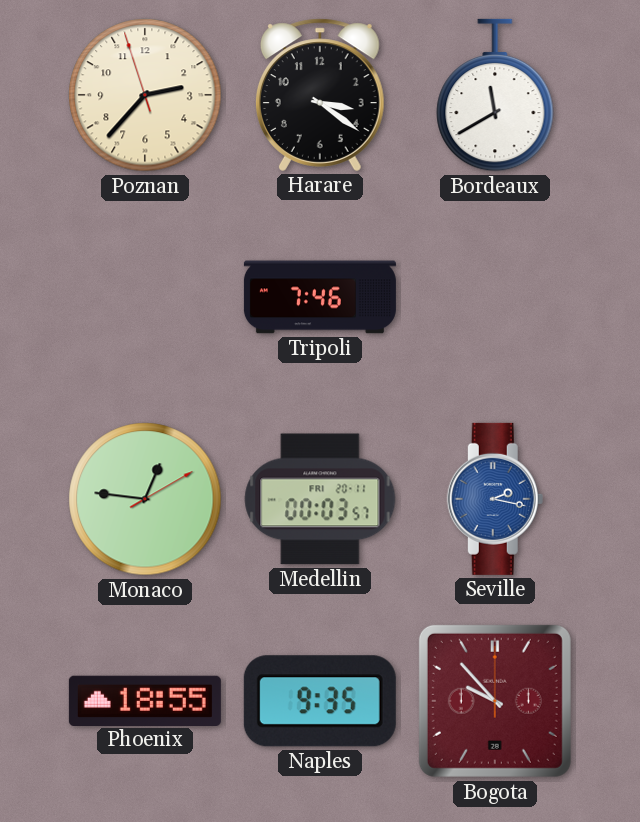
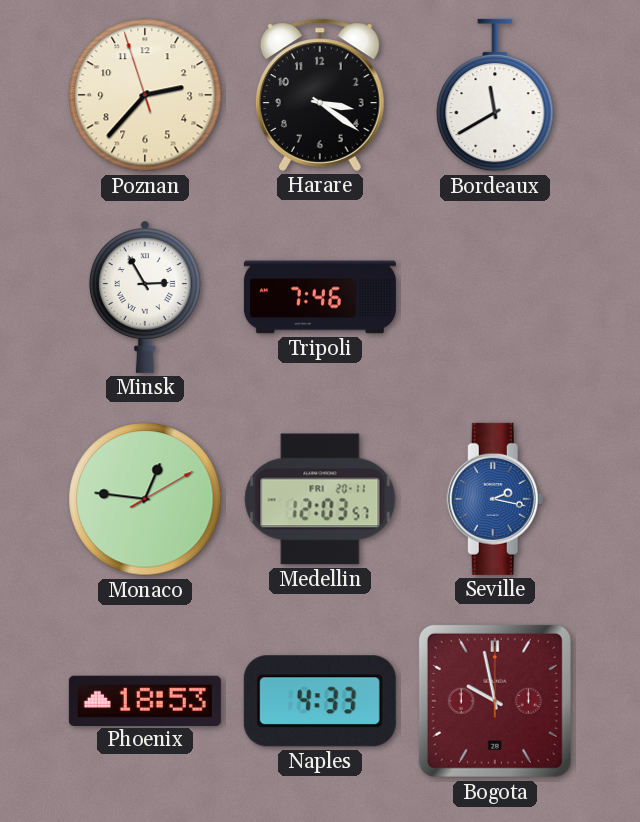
Minsk: none -> 2:55
Medellin: 00:03 -> 12:03
Phoenix: 18:55 -> 18:53
Naples: 9:35 -> 4:33
Bogota: 9:53 -> 9:58
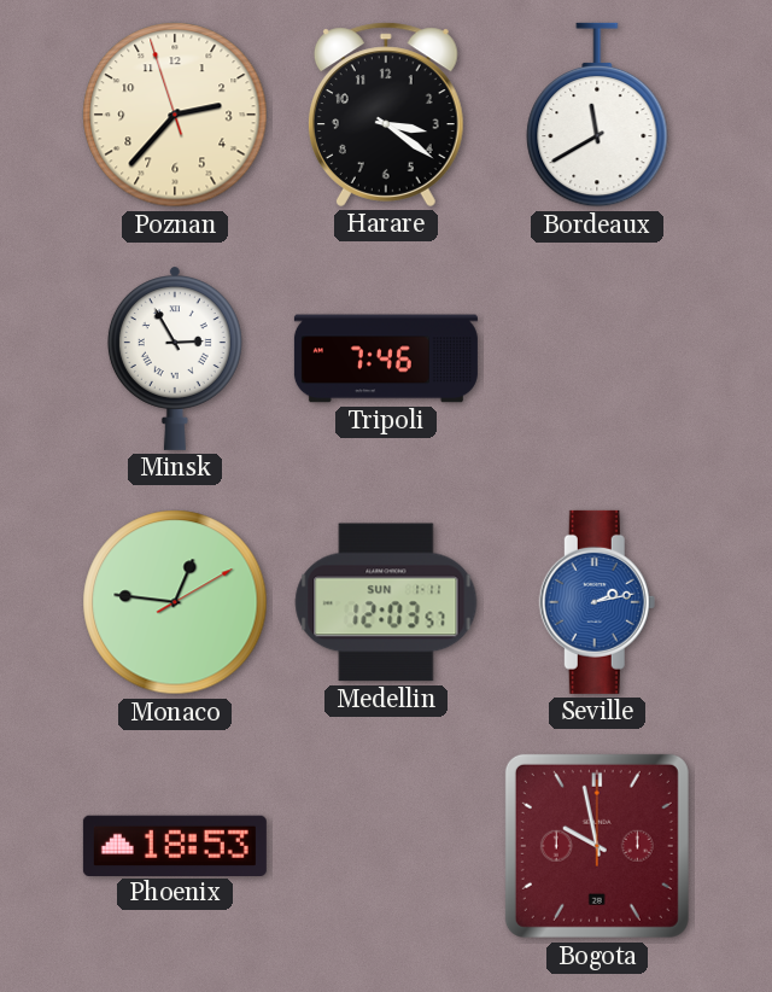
Medellin date: FRI 20-11 -> SUN 1-11
Seville: 2:17 -> 2:13
Naples: 4:33 -> none
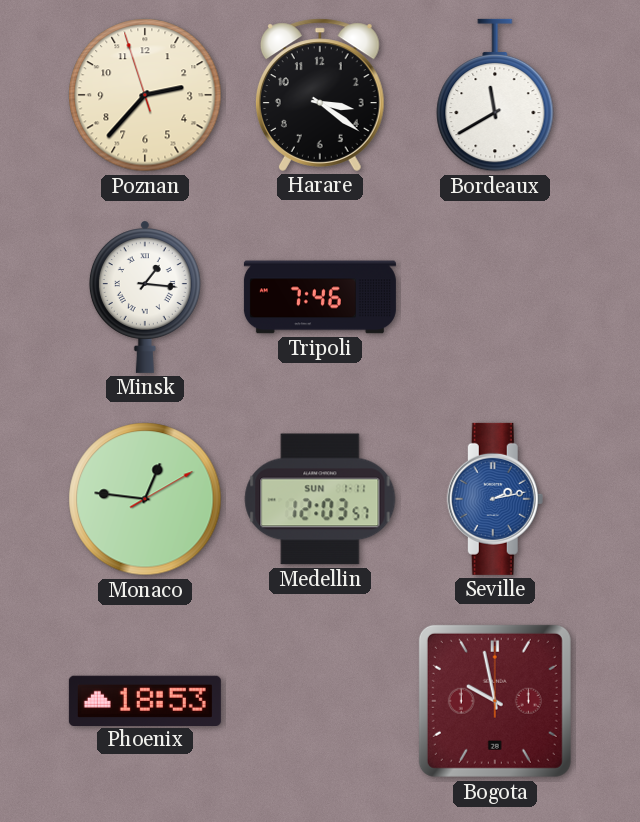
Minsk: 2:55 -> 1:16
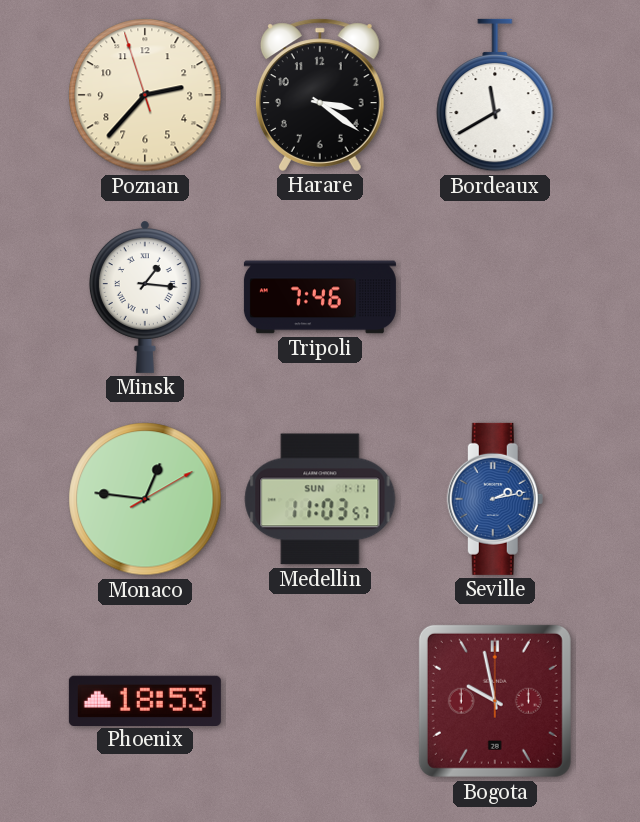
Medellin: 12:03 -> 11:03
